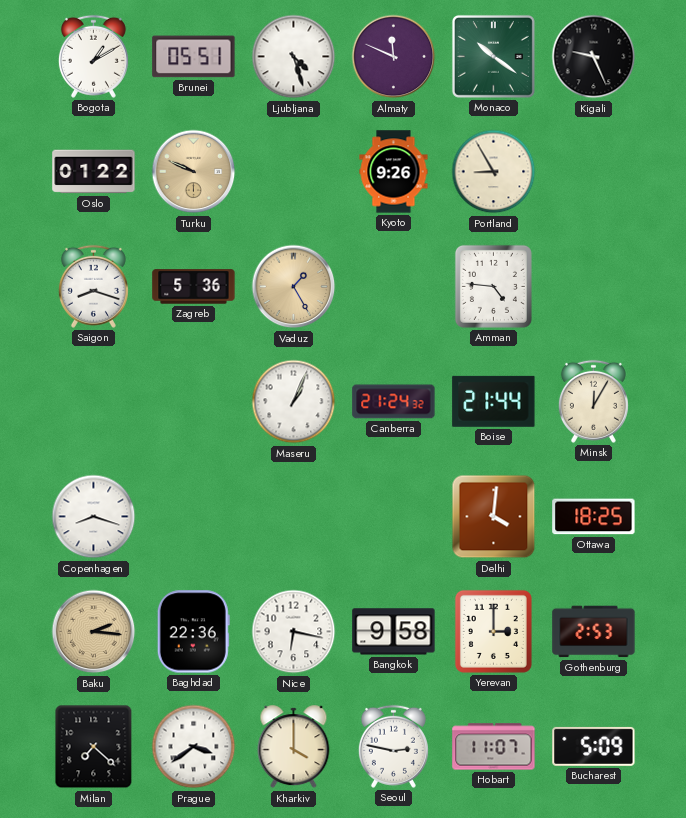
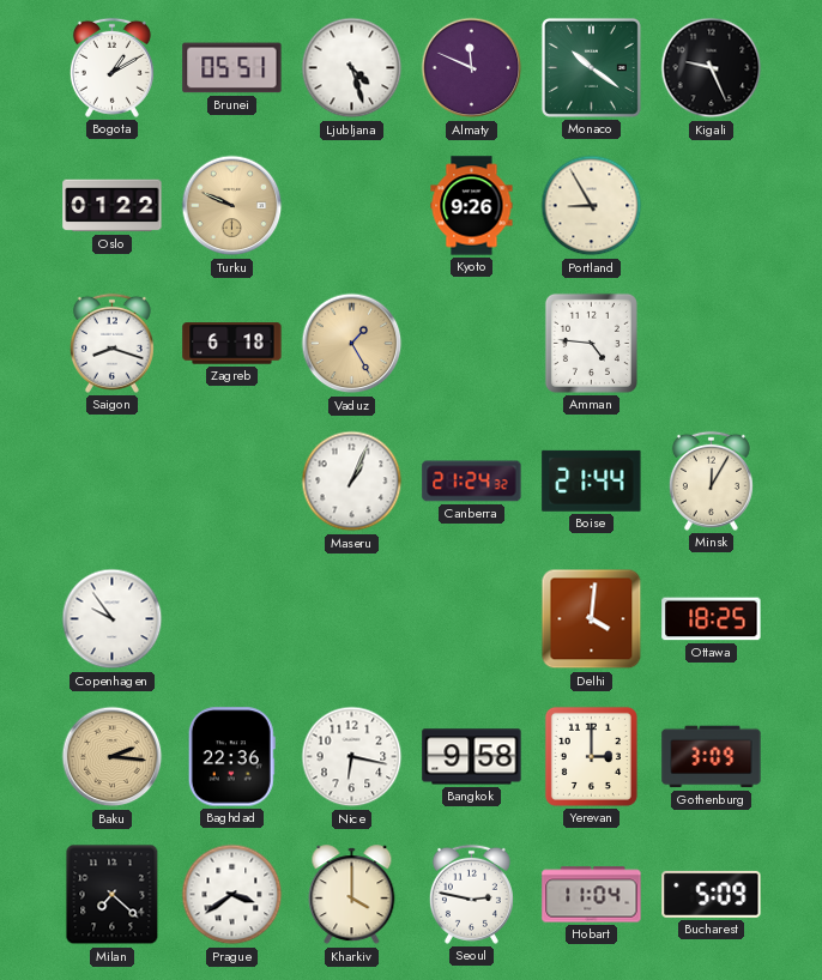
Zagreb: 5:36 -> 6:18
Copenhagen: 8:18 -> 9:54
Gothenburg: 2:53 -> 3:09
Hobart: 11:07 -> 11:04
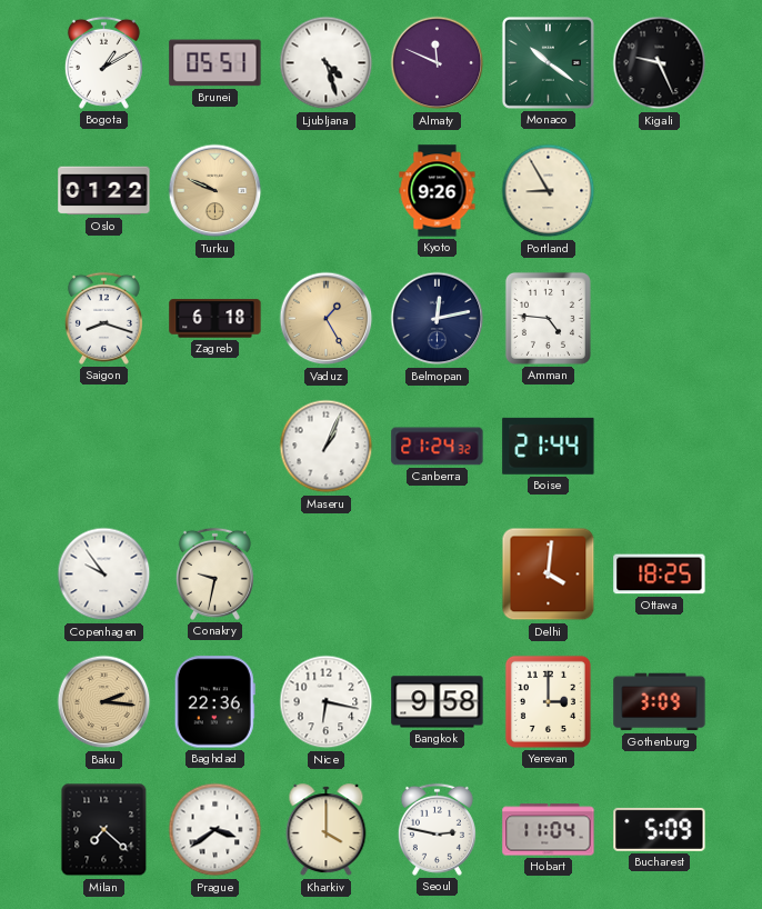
Belmopan: none -> 12:13
Minsk: 12:05 -> none
Conakry: none -> 9:32
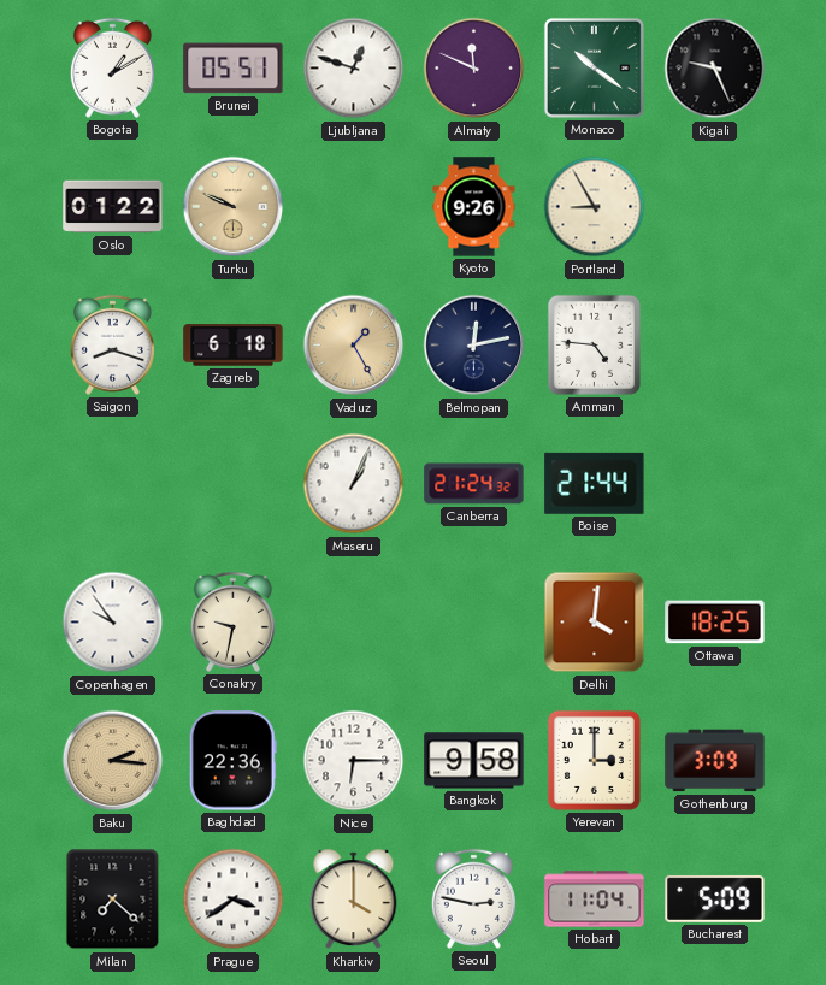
Ljubljana: 4:27 -> 12:48
Nice: 6:17 -> 6:15
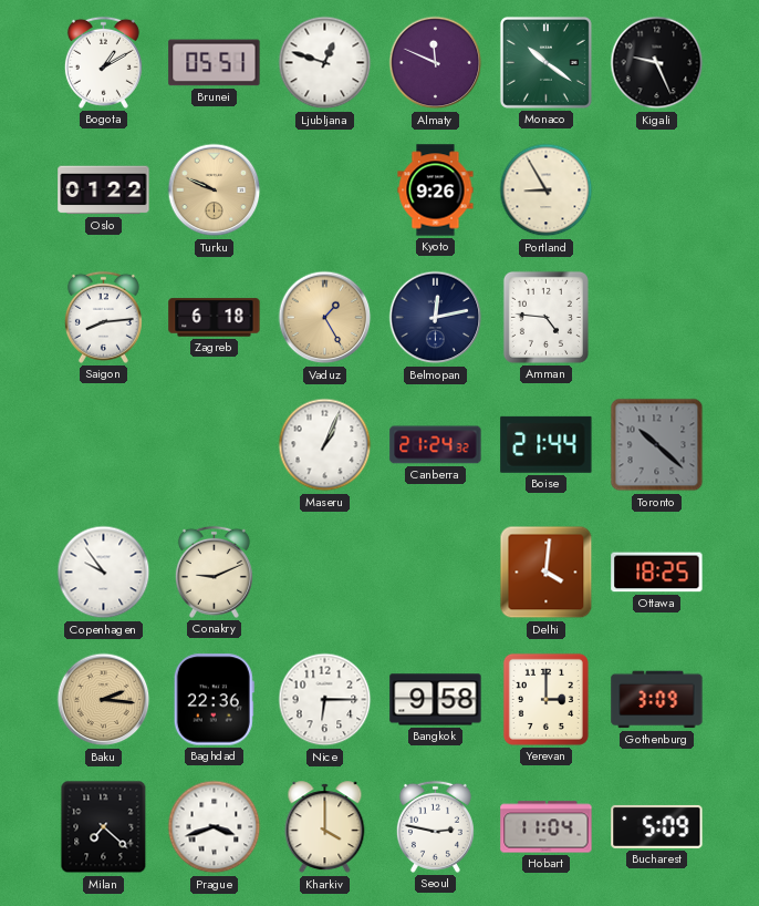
Saigon: 8:18 -> 8:14
Toronto: none -> 10:22
Conakry: 9:32 -> 9:11
Prague: 3:39 -> 3:42
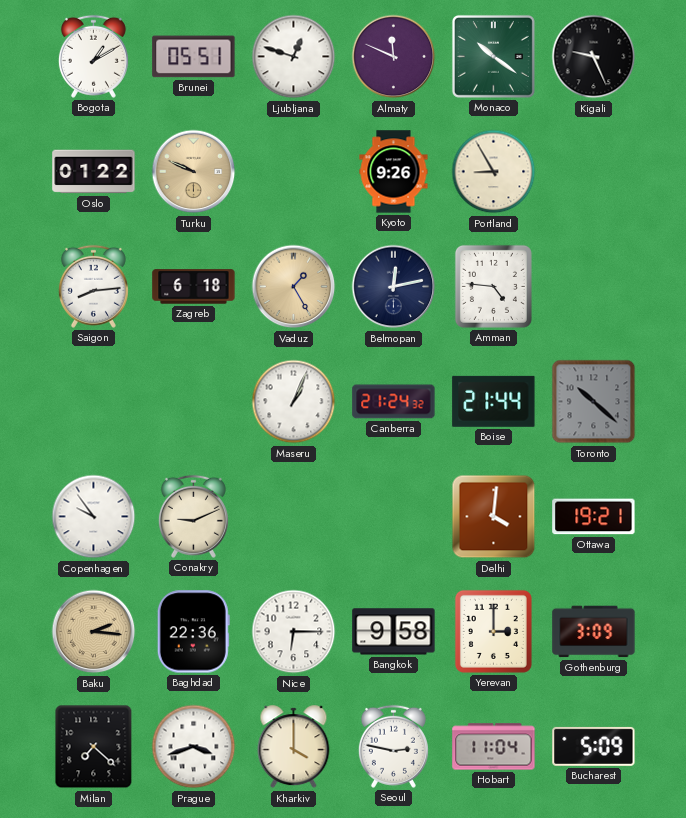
Ottawa: 18:25 -> 19:21
